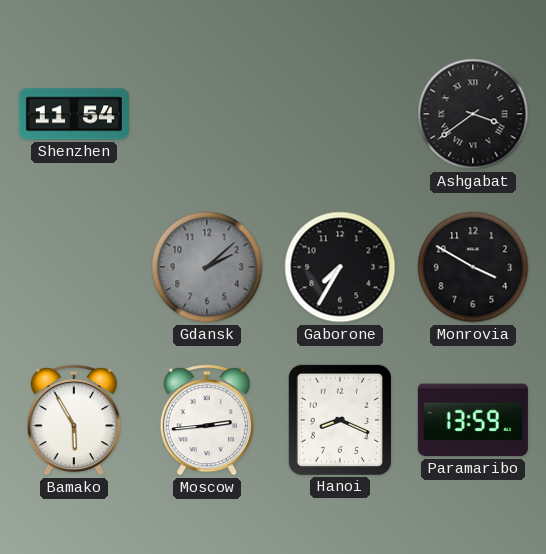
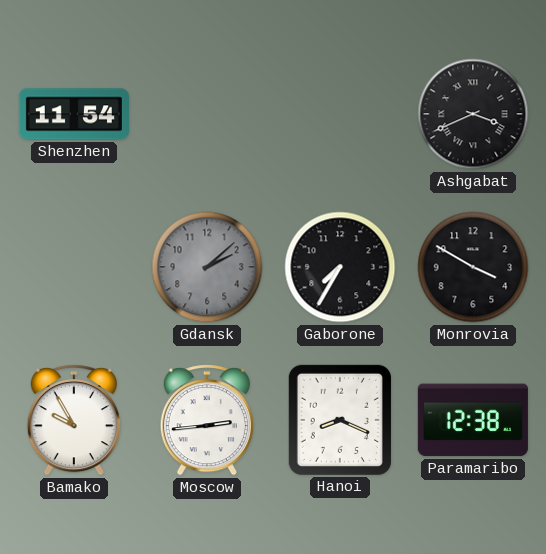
Ashgabat: 3:39 -> 3:41
Bamako: 5:55 -> 9:55
Paramaribo: 13:59 -> 12:38
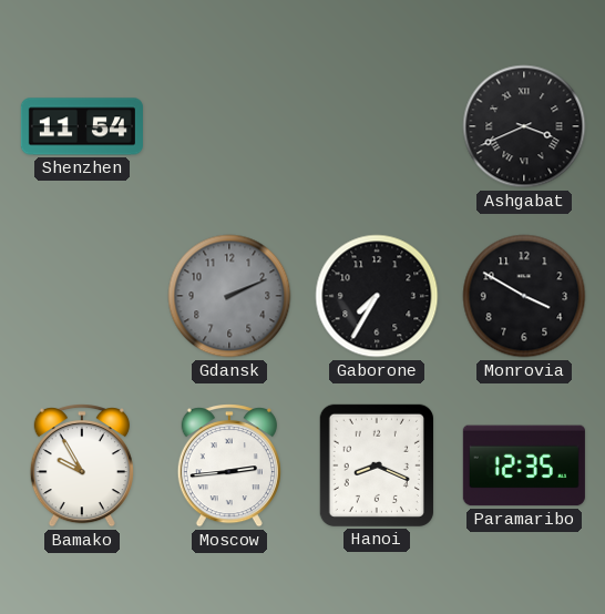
Gdansk: 2:08 -> 2:11
Paramaribo: 12:38 -> 12:35
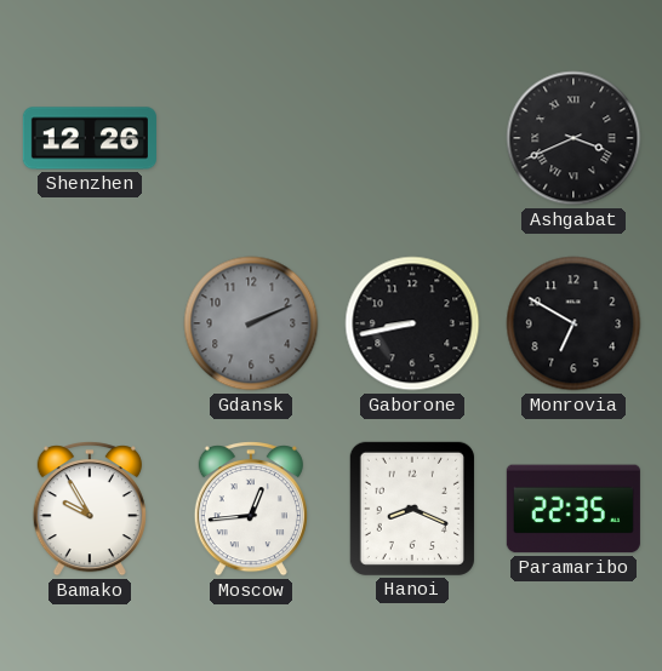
Shenzhen: 11:54 -> 12:26
Gaborone: 7:35 -> 8:43
Monrovia: 3:50 -> 6:50
Moscow: 2:44 -> 12:44
Paramaribo: 12:35 -> 22:35
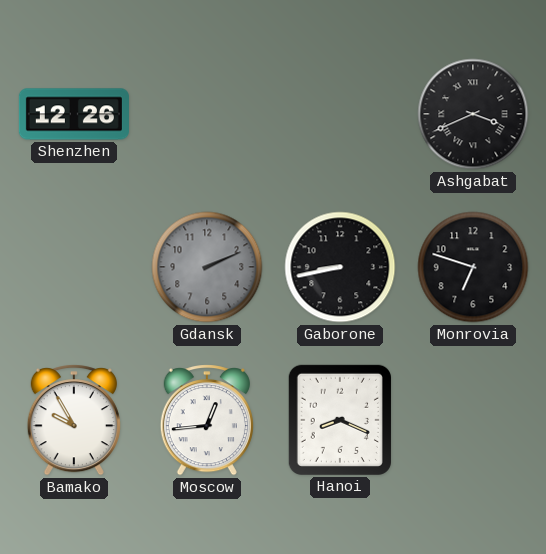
Monrovia: 6:50 -> 6:48
Paramaribo: 22:35 -> none
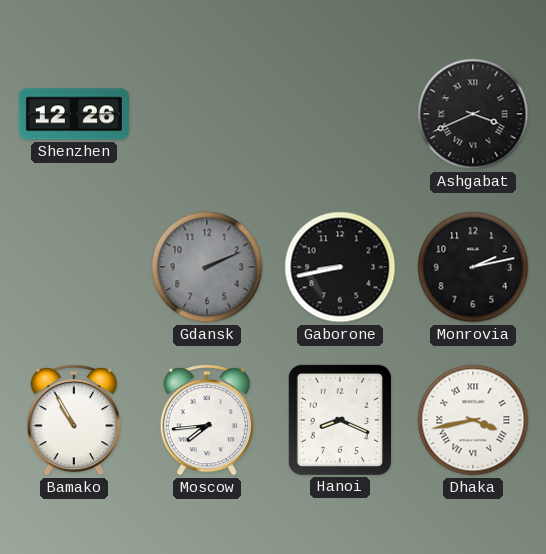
Monrovia: 6:48 -> 2:13
Bamako: 9:55 -> 10:55
Moscow: 12:44 -> 7:44
Dhaka: none -> 3:43
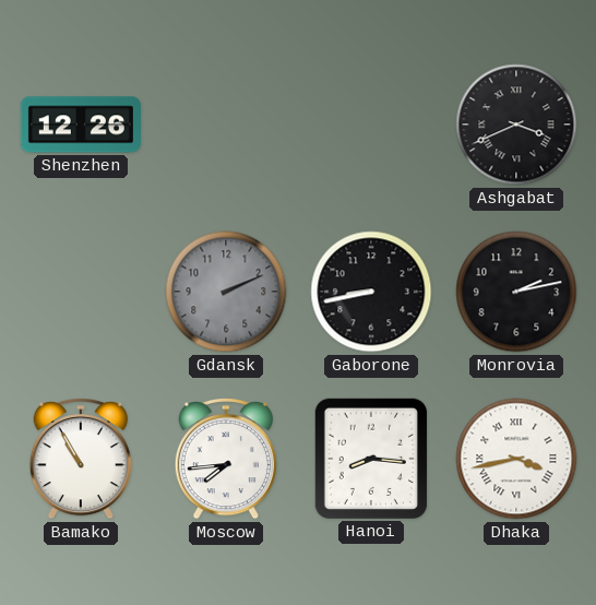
Hanoi: 8:19 -> 8:16
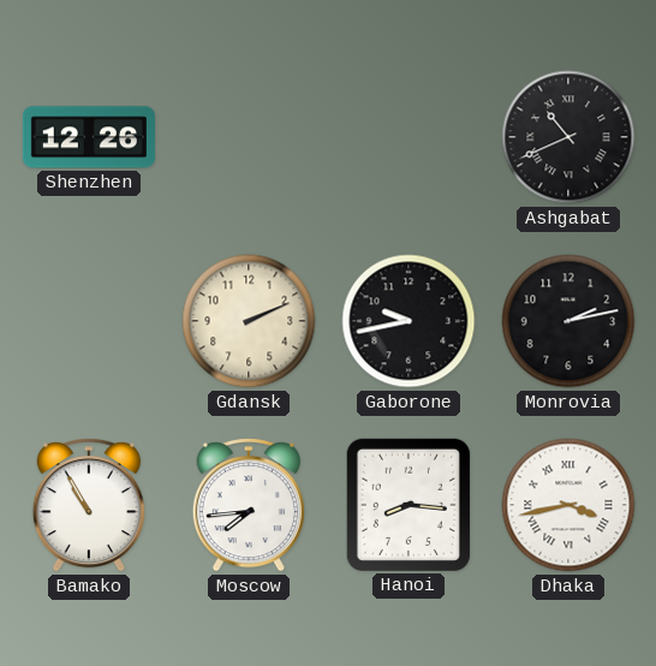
Ashgabat: 3:41 -> 10:41
Gdansk dial: grey -> cream
Gaborone: 8:43 -> 9:43
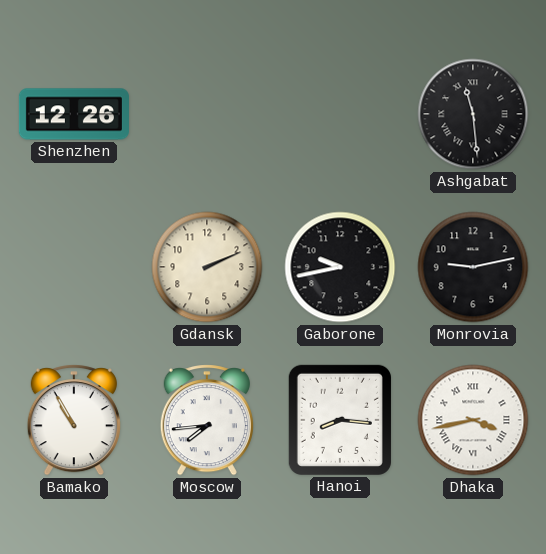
Ashgabat: 10:41 -> 11:29
Monrovia: 2:13 -> 9:13
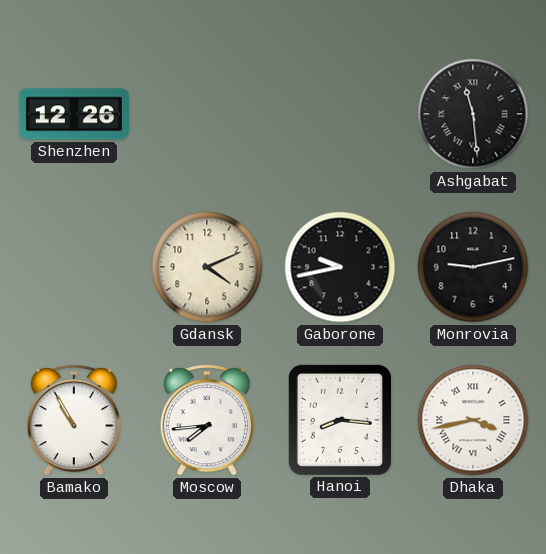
Gdansk: 2:11 -> 4:11
